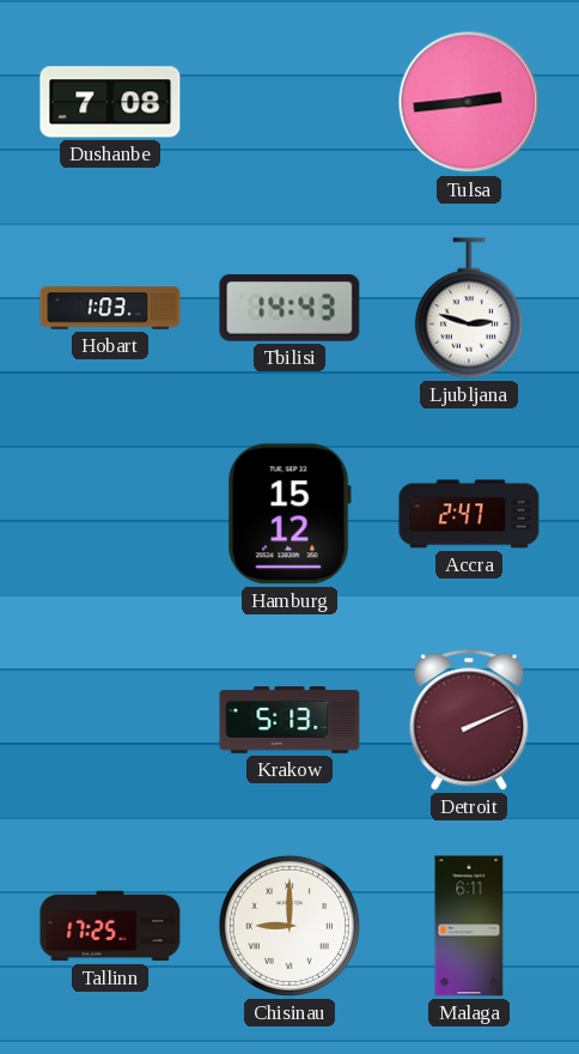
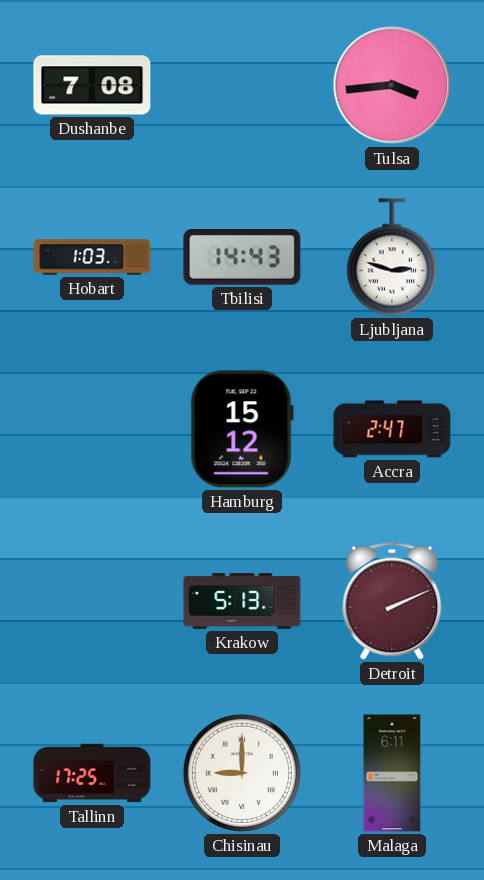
Tulsa: 2:44 -> 3:44
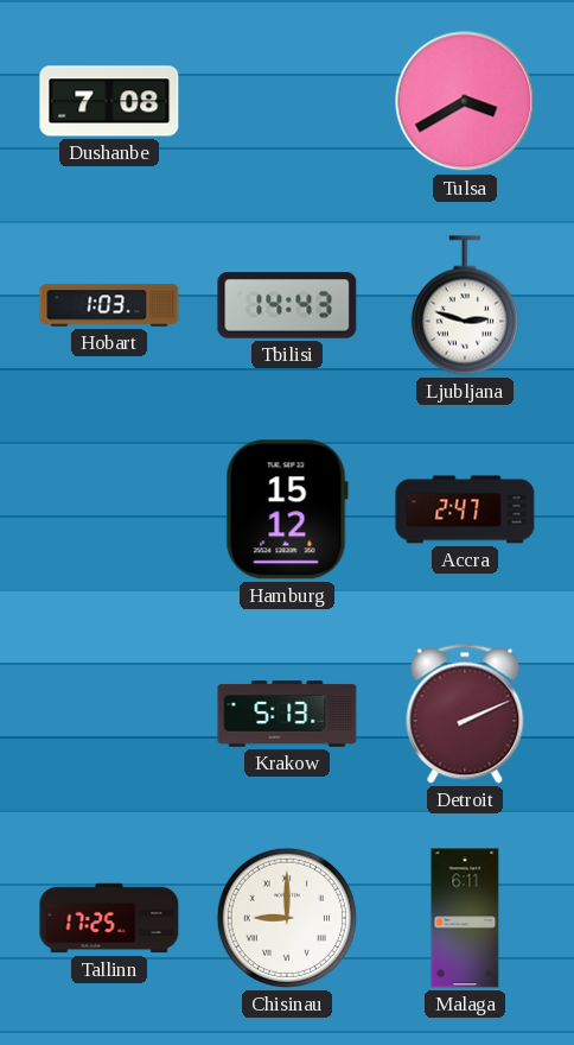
Tulsa: 3:44 -> 3:40
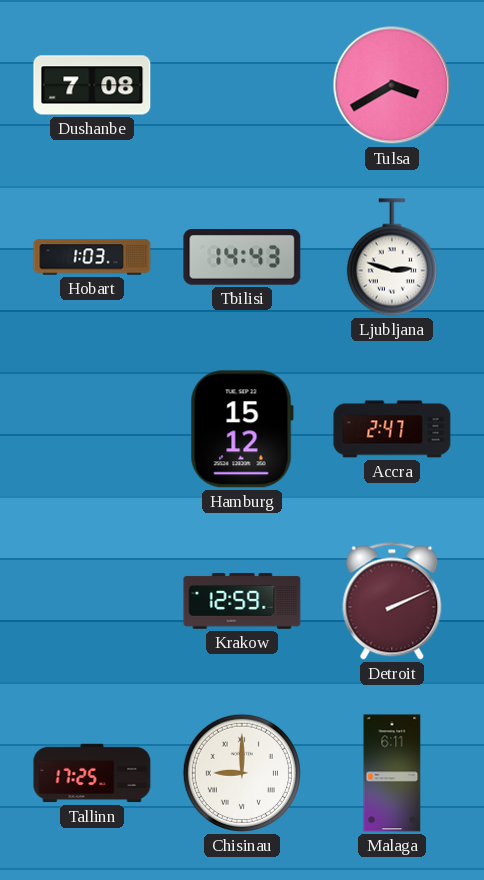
Krakow: 5:13 -> 12:59
